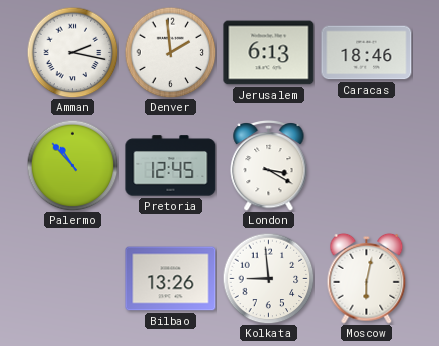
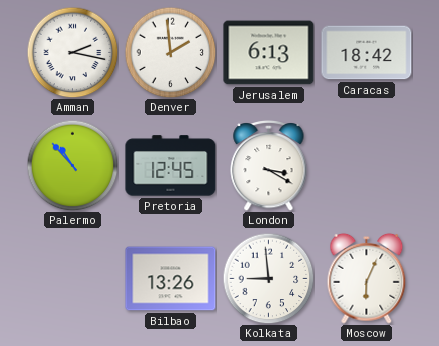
Caracas: 18:46 -> 18:42
Moscow: 6:02 -> 6:04
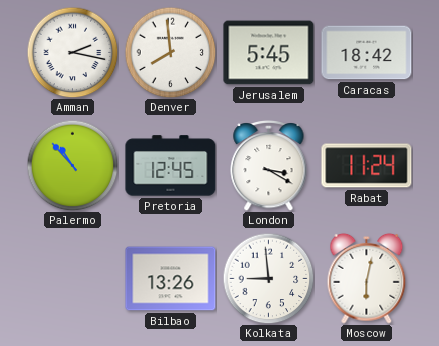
Denver: 1:59 -> 7:59
Jerusalem: 6:13 -> 5:45
Rabat: none -> 11:24
Moscow: 6:04 -> 6:02
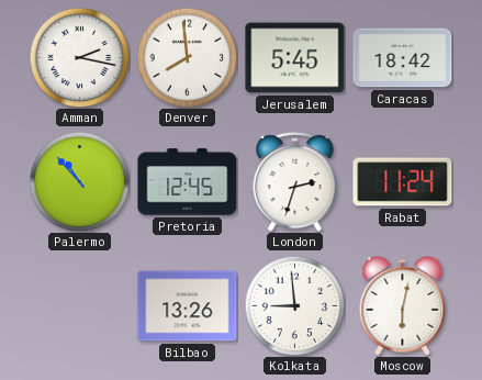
London: 3:20 -> 2:33
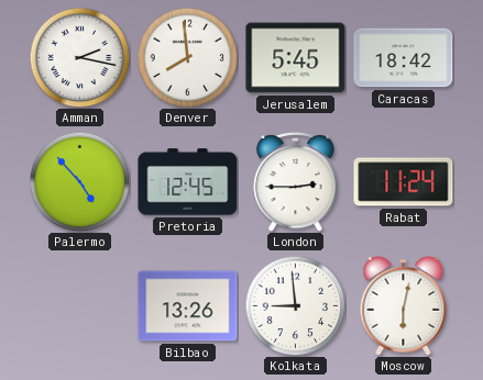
Palermo: 10:53 -> 4:53
London: 2:33 -> 2:45
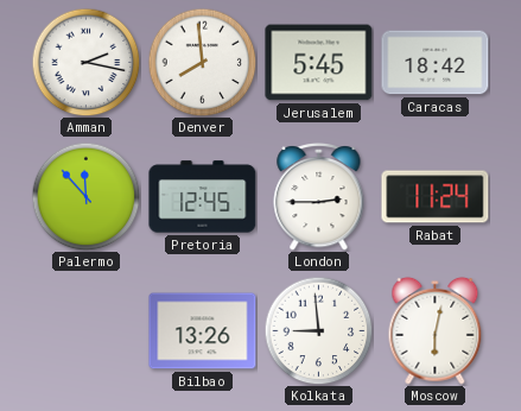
Palermo: 4:53 -> 11:53
